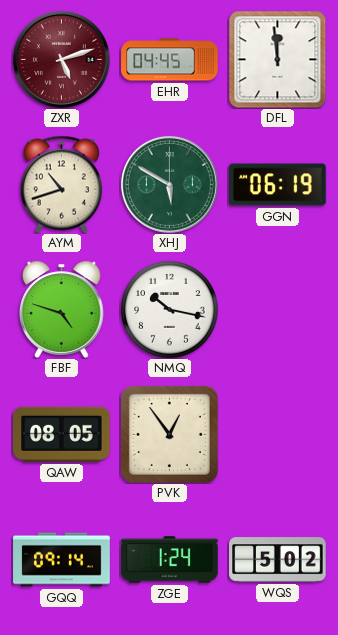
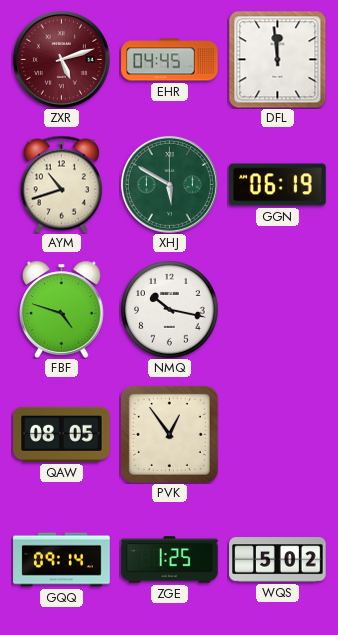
ZGE: 1:24 -> 1:25
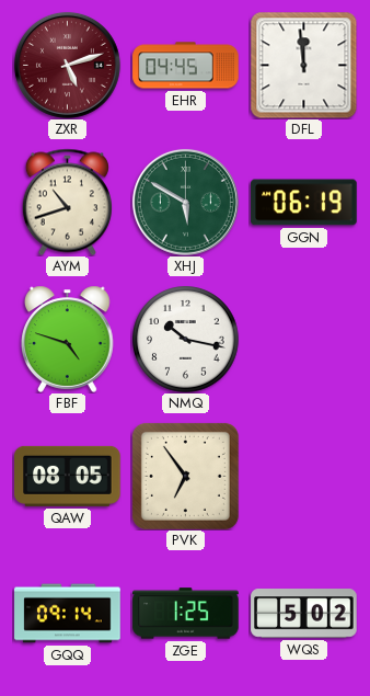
PVK: 12:54 -> 6:54
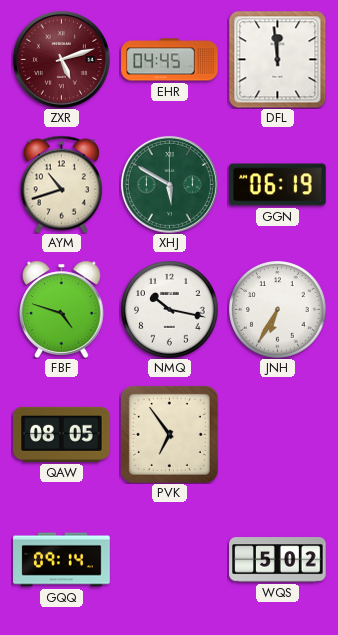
JNH: none -> 6:35
ZGE: 1:25 -> none
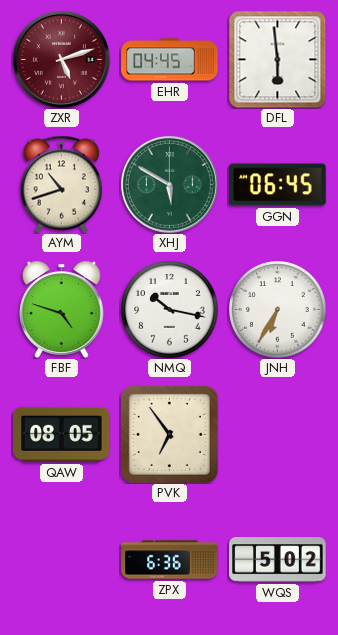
DFL: 11:59 -> 5:59
GGN: 06:19 -> 06:45
GQQ: 09:14 -> none
ZPX: none -> 6:36
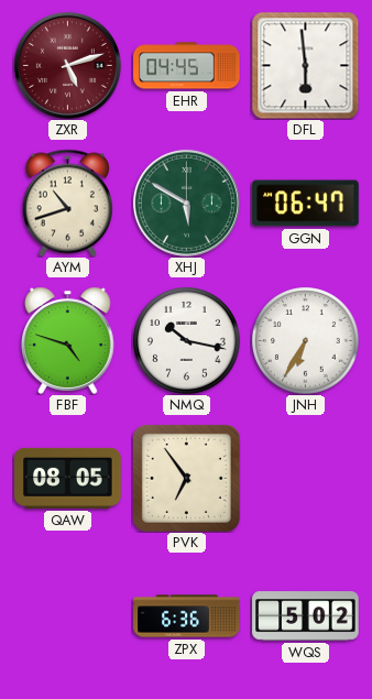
GGN: 06:45 -> 06:47
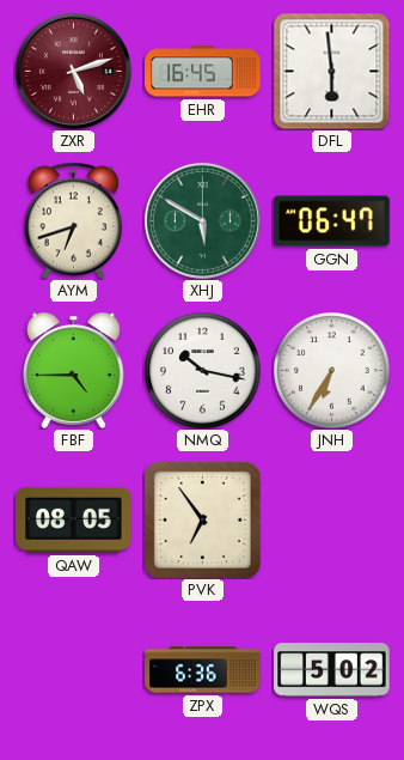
EHR: 04:45 -> 16:45
AYM: 10:42 -> 6:42
FBF: 4:48 -> 4:45
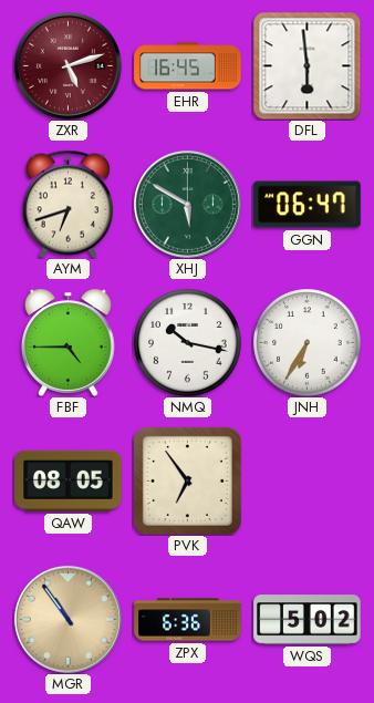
MGR: none -> 10:54
